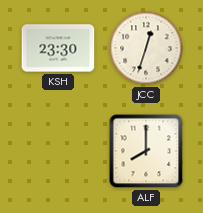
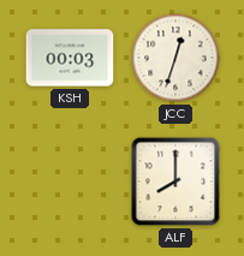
KSH: 23:30 -> 00:03
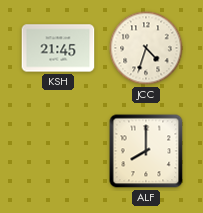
KSH: 00:03 -> 21:45
JCC: 12:33 -> 4:33
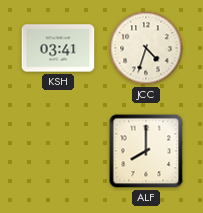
KSH: 21:45 -> 03:41
